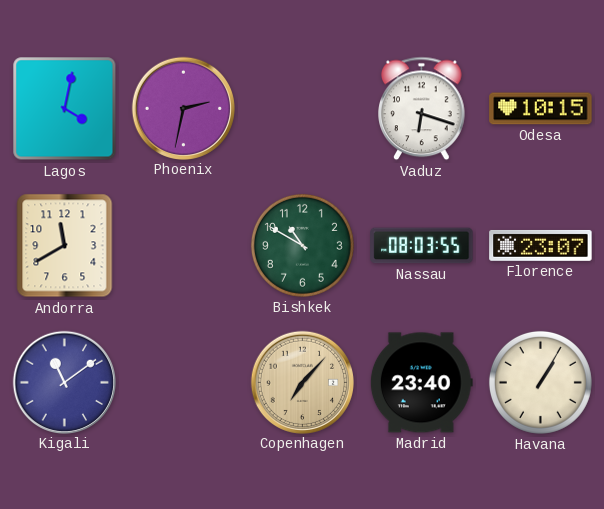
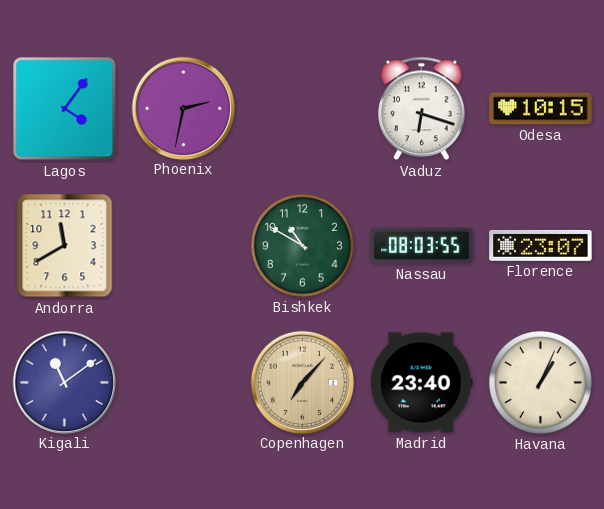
Lagos: 4:02 -> 4:06
Havana: 1:05 -> 1:04
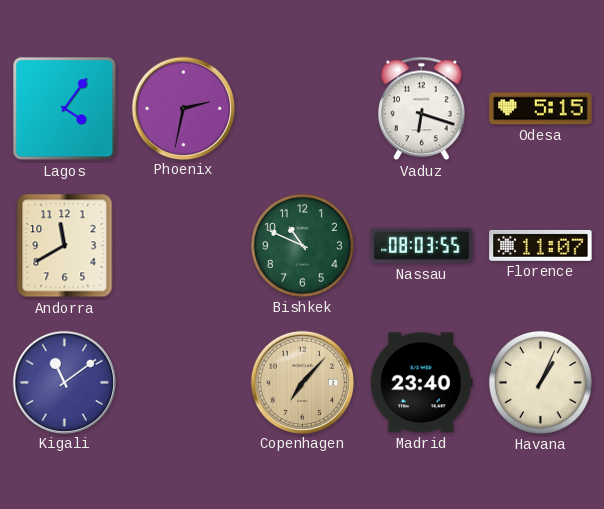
Odesa: 10:15 -> 5:15
Bishkek: 10:50 -> 10:49
Florence: 23:07 -> 11:07
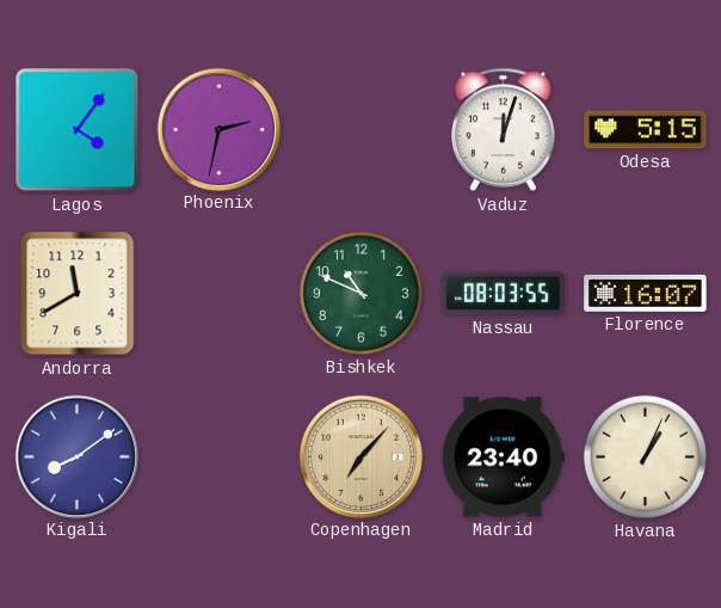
Vaduz: 6:18 -> 12:03
Florence: 11:07 -> 16:07
Kigali: 11:09 -> 8:09
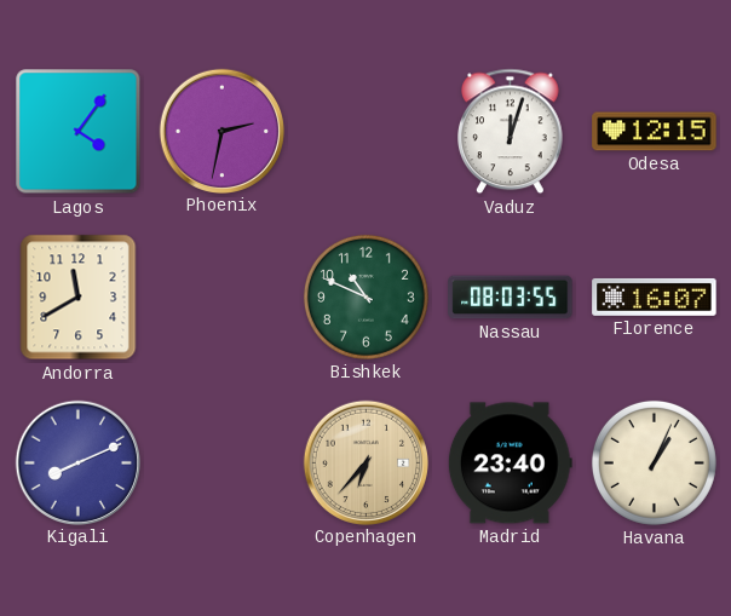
Odesa: 5:15 -> 12:15
Kigali: 8:09 -> 8:11
Copenhagen: 7:07 -> 6:37
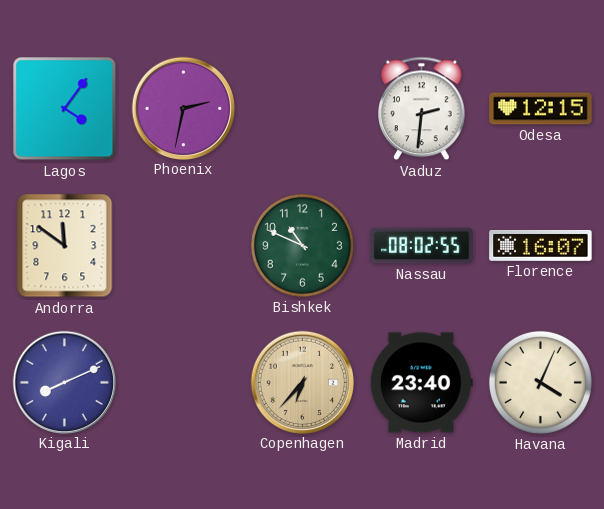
Vaduz: 12:03 -> 2:31
Andorra: 11:40 -> 11:51
Nassau: 08:03 -> 08:02
Havana: 1:04 -> 4:04
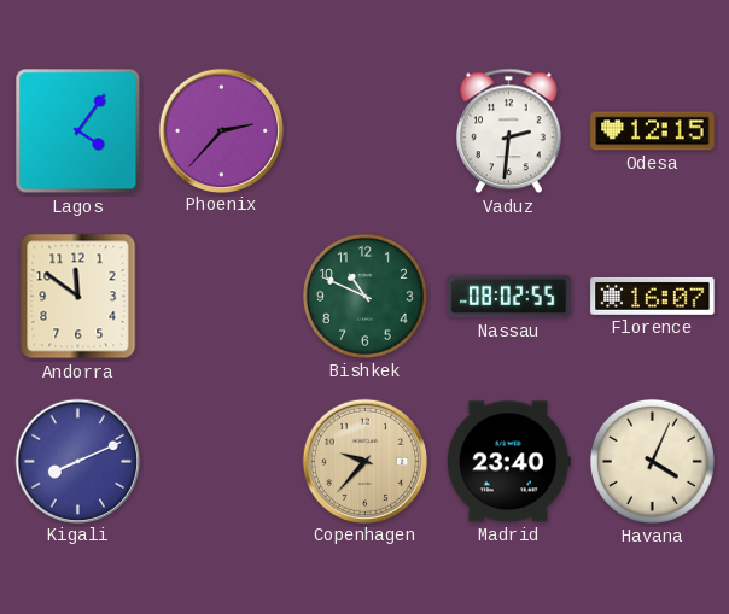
Phoenix: 2:32 -> 2:37
Copenhagen: 6:37 -> 9:37
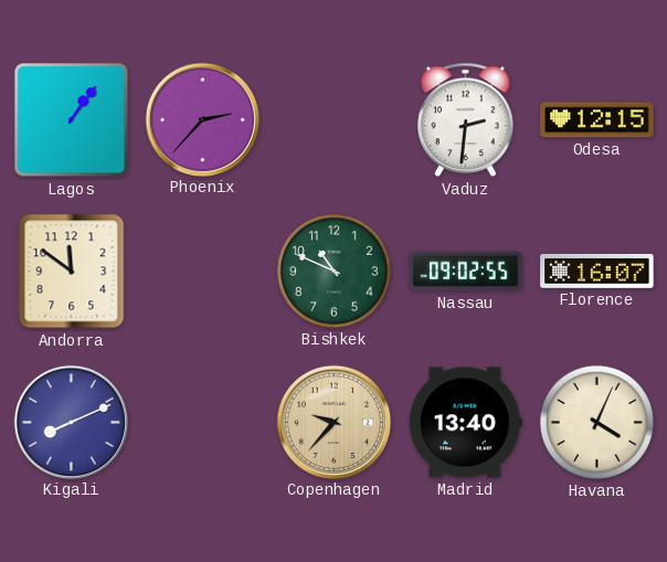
Lagos: 4:06 -> 1:06
Nassau: 08:02 -> 09:02
Madrid: 23:40 -> 13:40
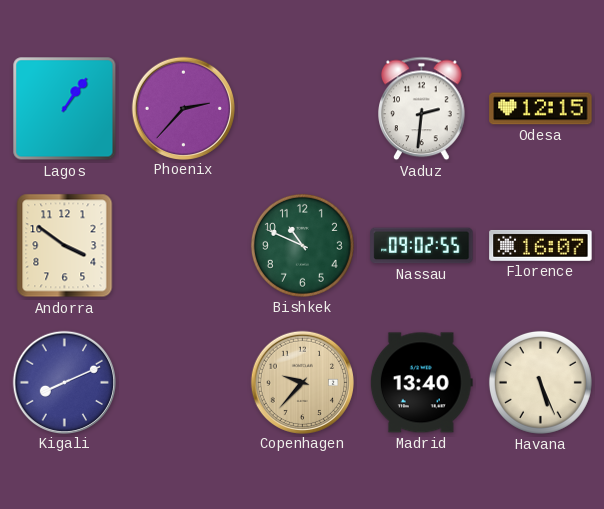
Andorra: 11:51 -> 3:51
Havana: 4:04 -> 5:26
